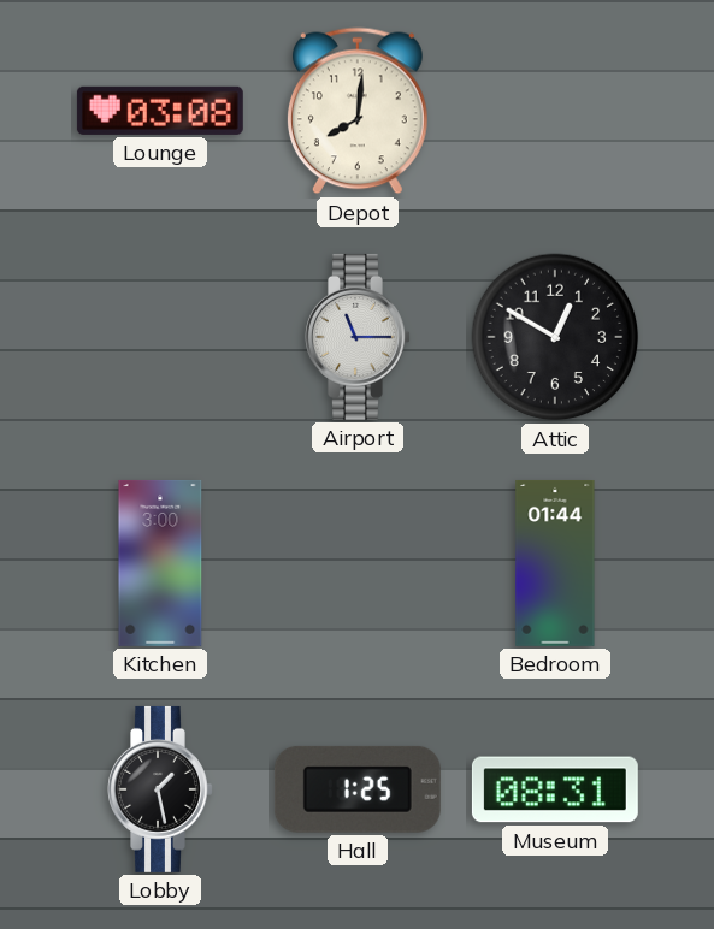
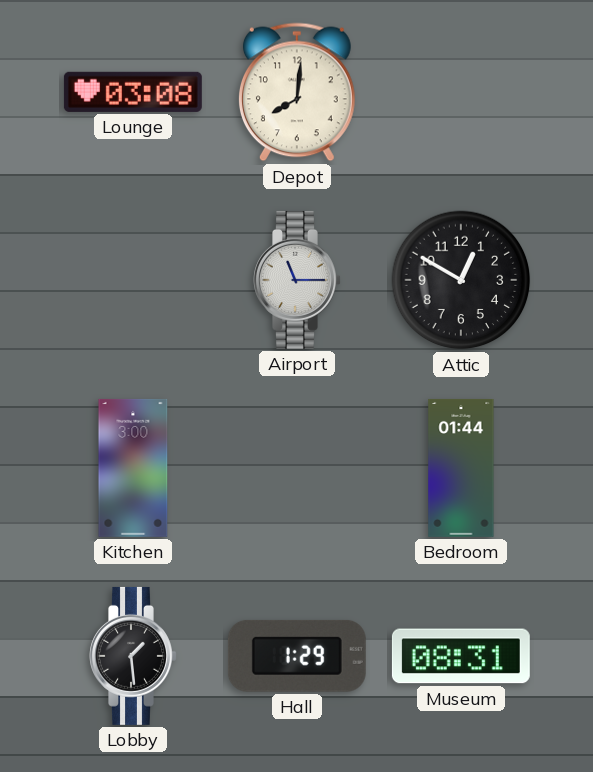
Lobby: 1:28 -> 1:29
Hall: 1:25 -> 1:29
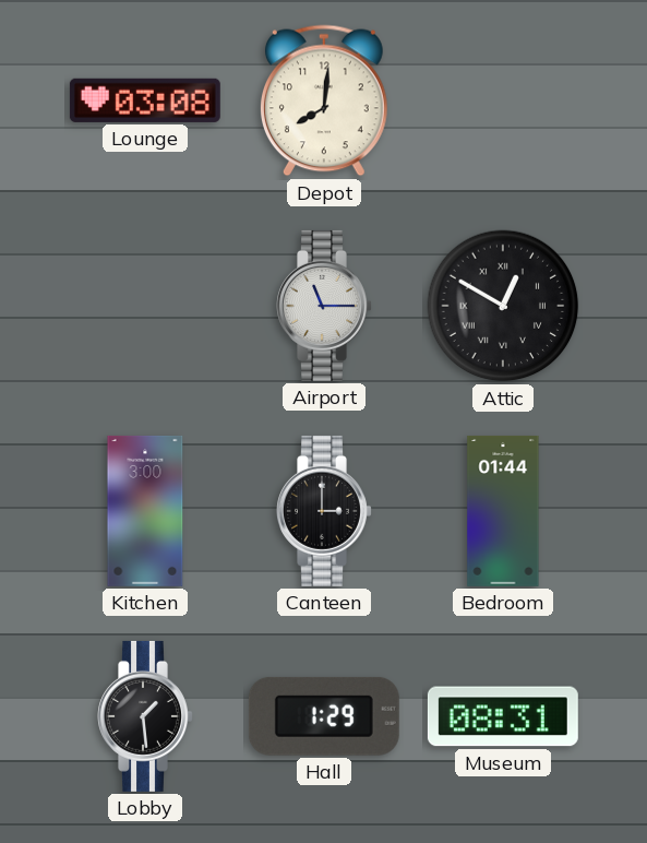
Attic numerals: Arabic -> Roman
Canteen: none -> 3:00
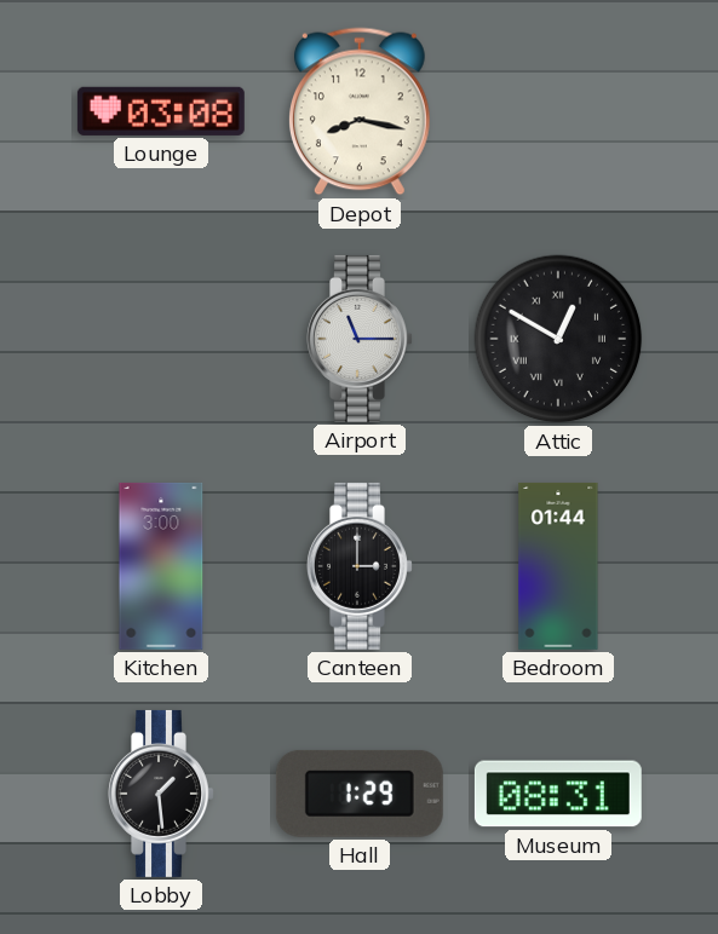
Depot: 8:01 -> 8:17
